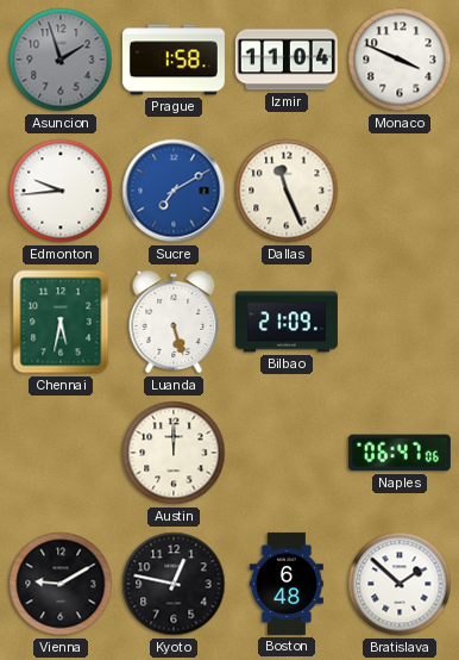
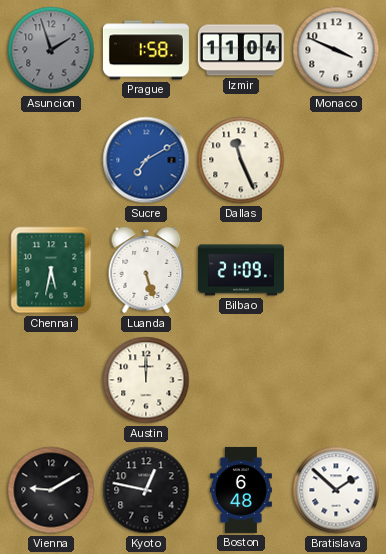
Edmonton: 9:44 -> none
Naples: 06:47 -> none
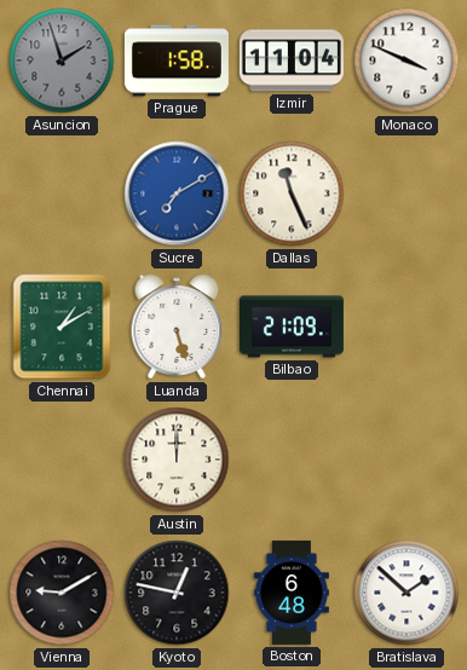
Chennai: 5:32 -> 1:10
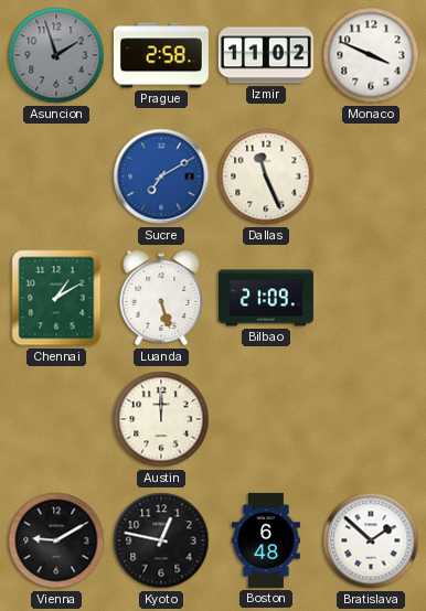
Prague: 1:58 -> 2:58
Izmir: 11:04 -> 11:02
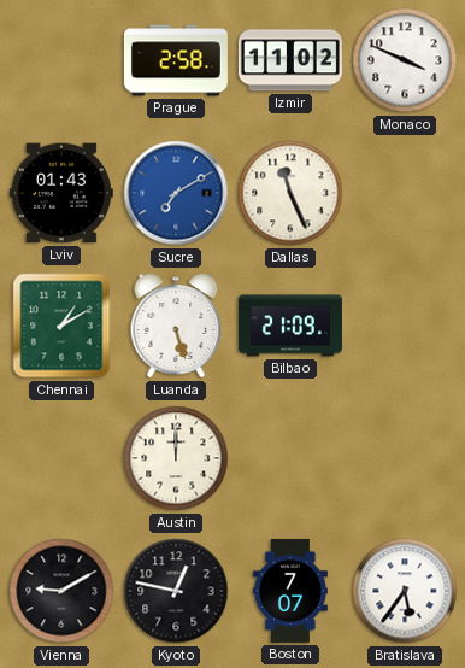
Asuncion: 1:57 -> none
Lviv: none -> 01:43
Boston: 6:48 -> 7:07
Bratislava: 1:52 -> 5:36
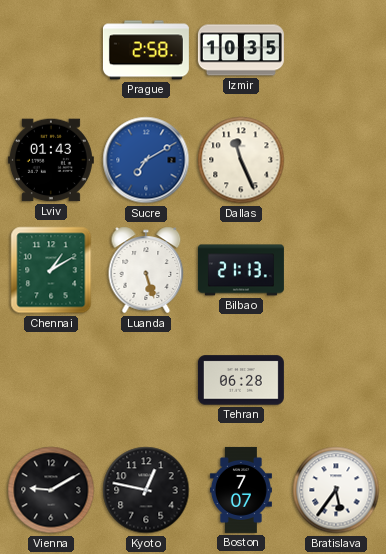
Izmir: 11:02 -> 10:35
Monaco: 3:49 -> none
Bilbao: 21:09 -> 21:13
Austin: 12:00 -> none
Tehran: none -> 06:28
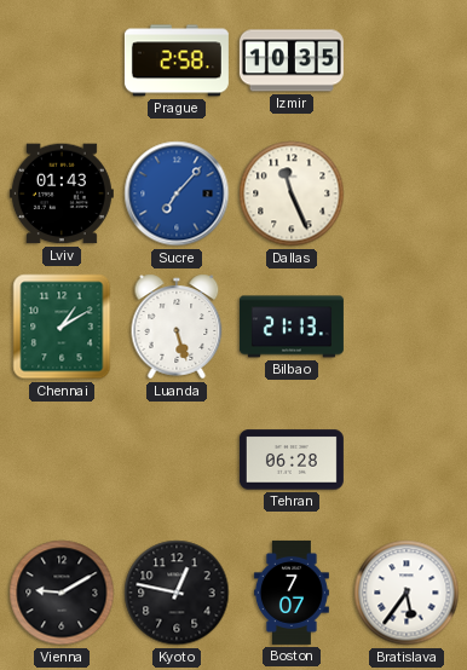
Sucre: 7:10 -> 7:07
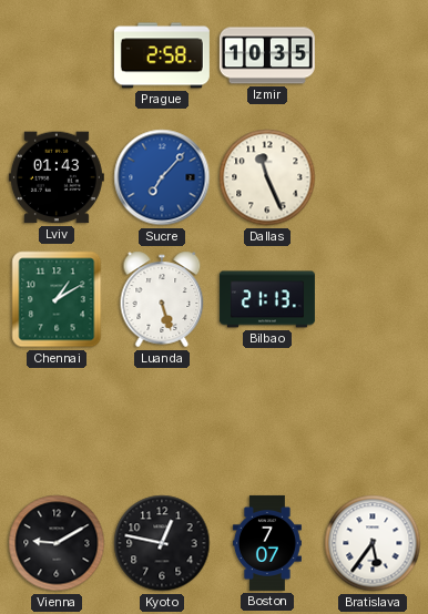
Tehran: 06:28 -> none
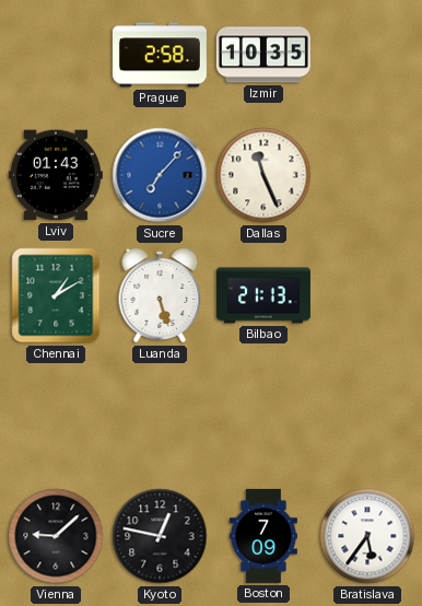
Vienna: 9:10 -> 9:08
Boston: 7:07 -> 7:09
